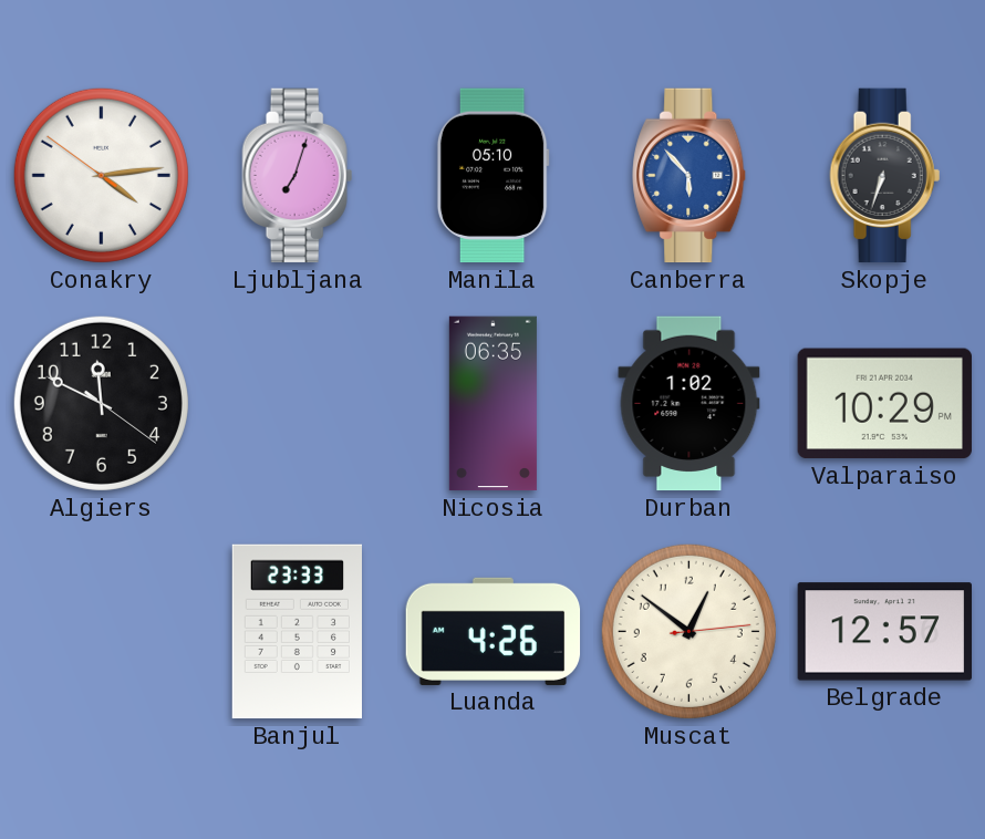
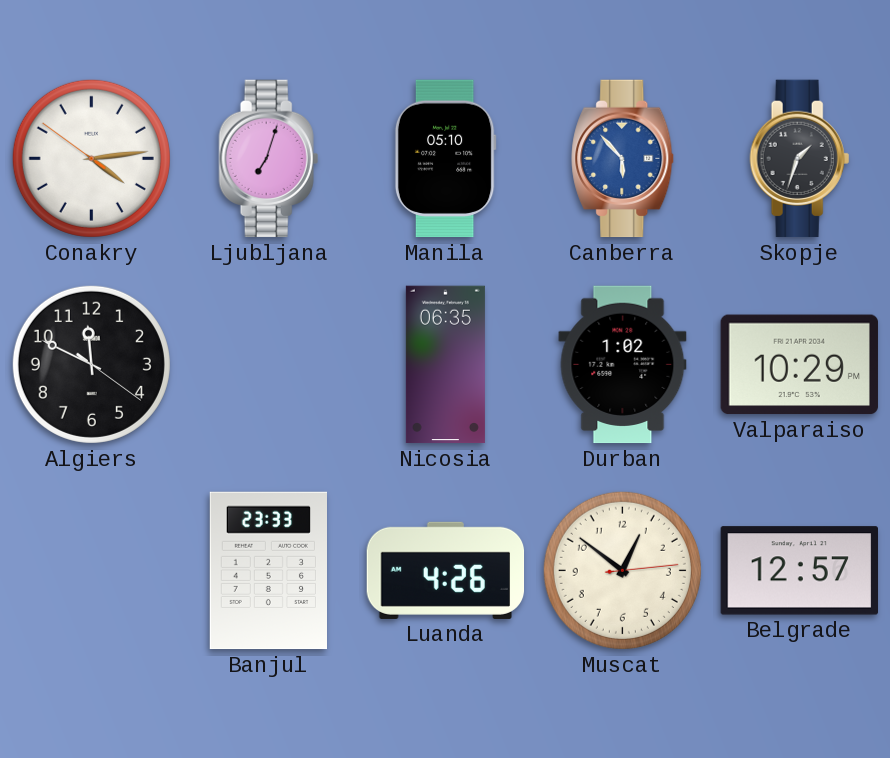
Skopje: 6:33 -> 1:33
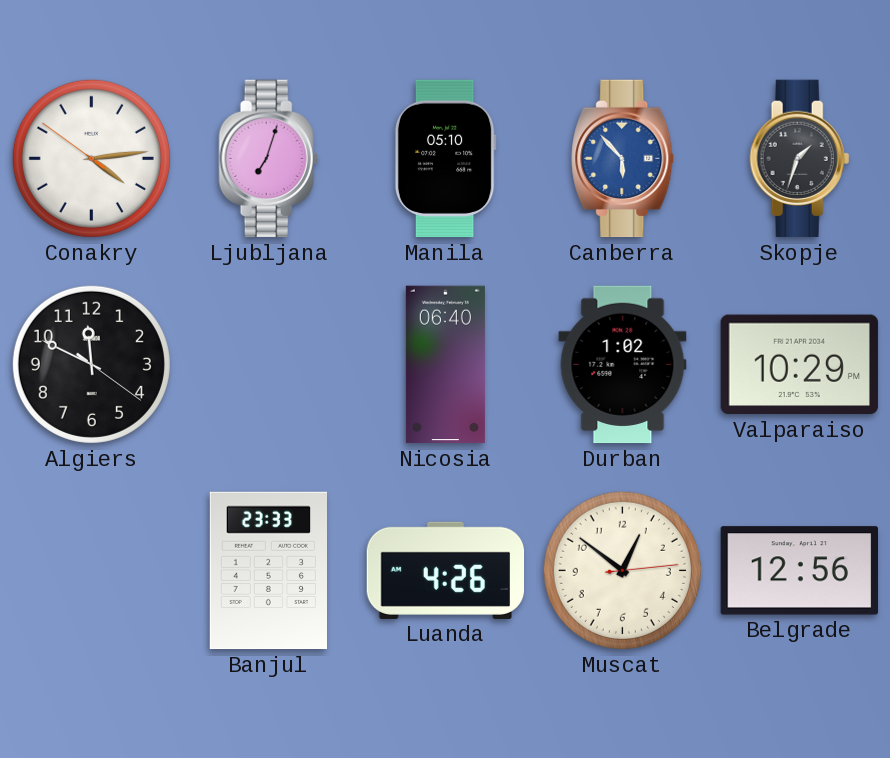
Nicosia: 06:35 -> 06:40
Belgrade: 12:57 -> 12:56
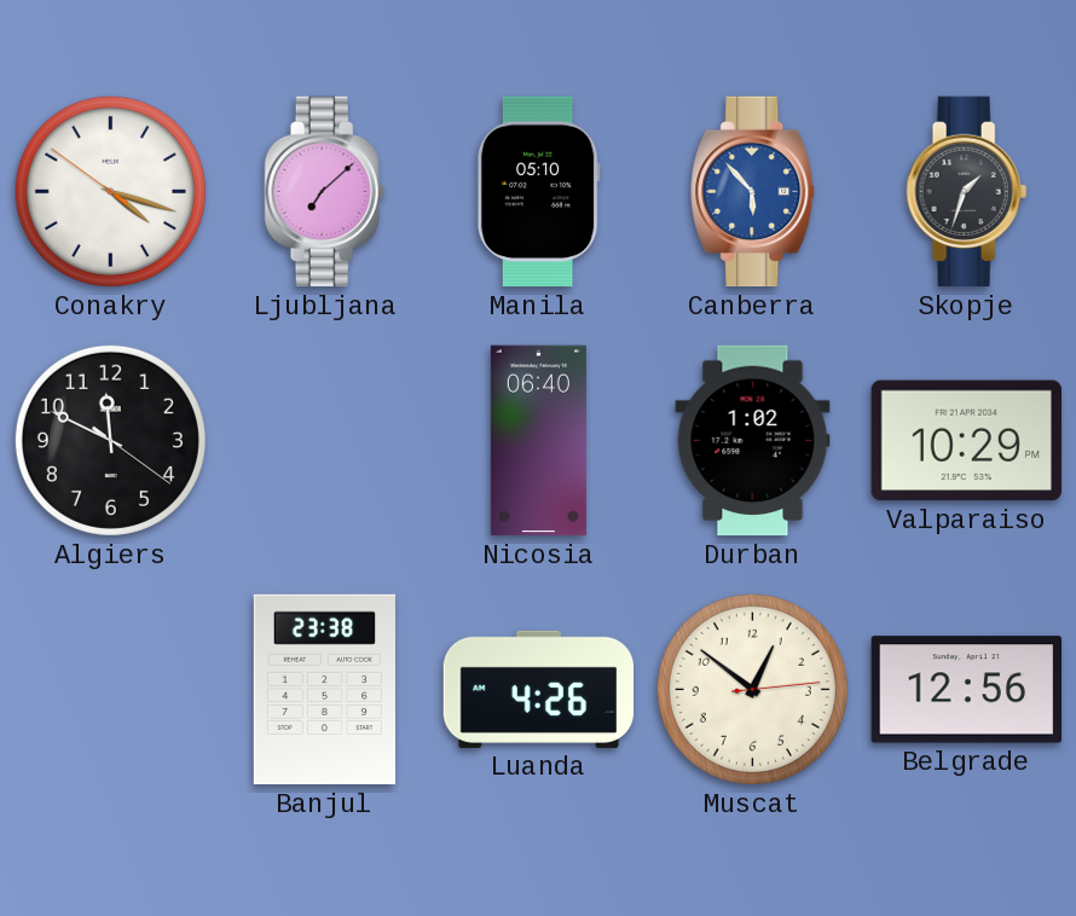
Conakry: 4:13 -> 4:17
Ljubljana: 7:03 -> 7:08
Banjul: 23:33 -> 23:38
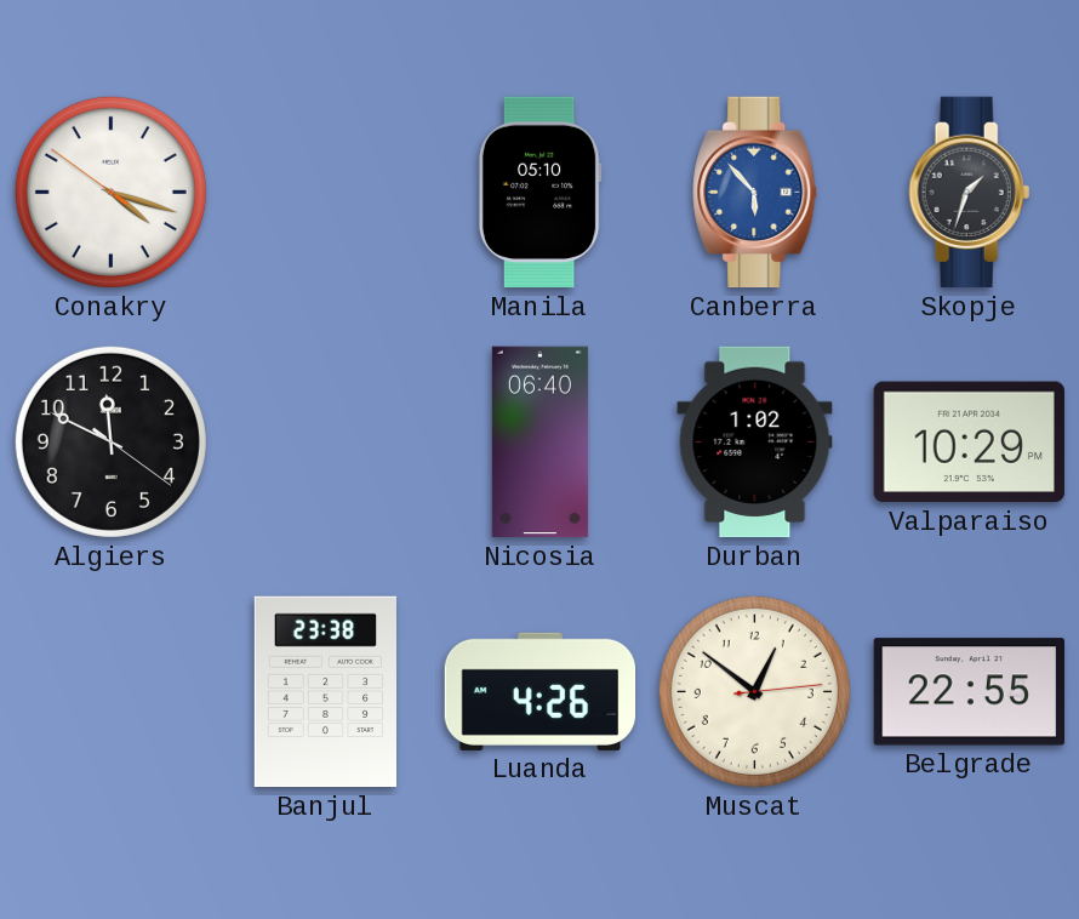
Ljubljana: 7:08 -> none
Belgrade: 12:56 -> 22:55
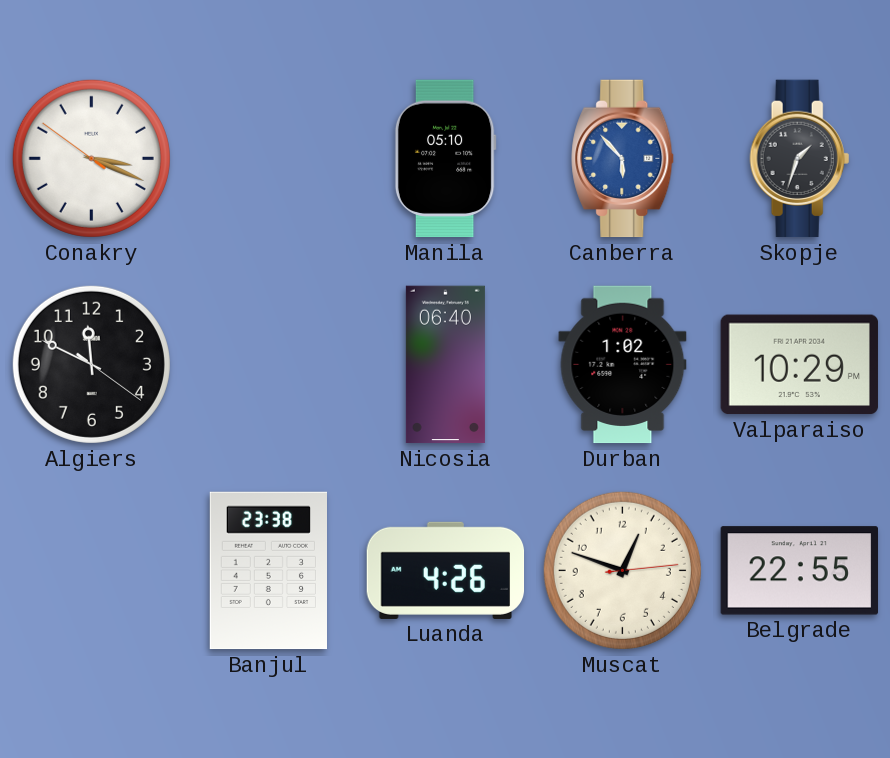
Conakry: 4:17 -> 3:18
Muscat: 12:51 -> 12:48
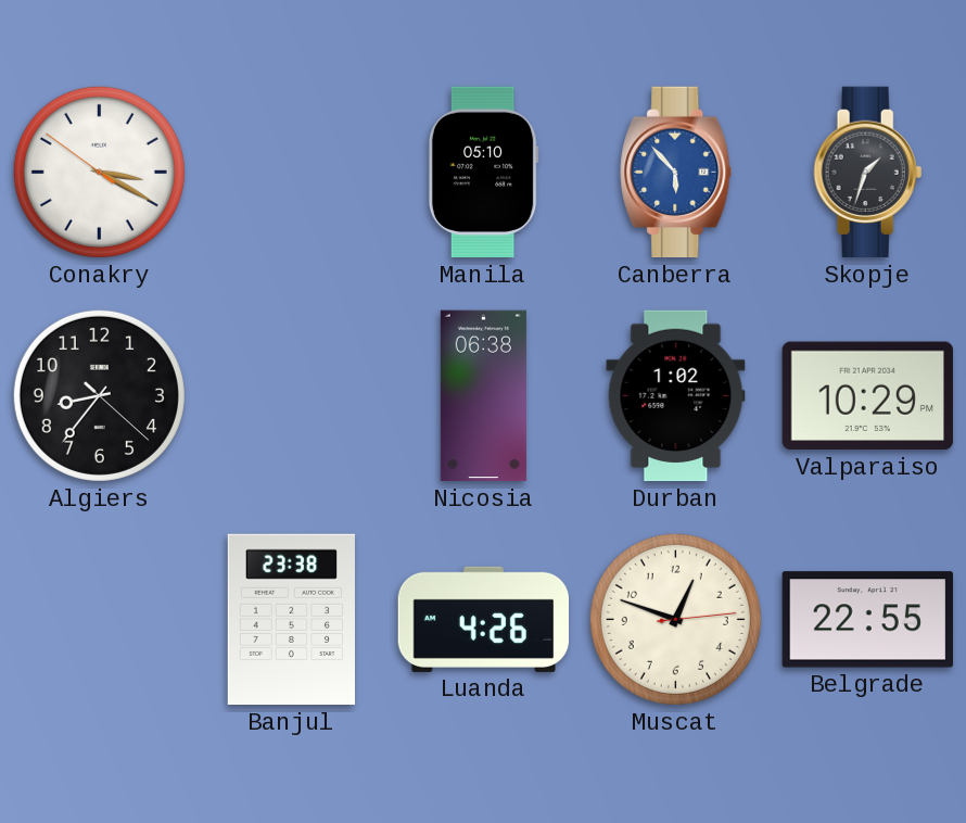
Conakry: 3:18 -> 3:19
Algiers: 11:49 -> 8:36
Nicosia: 06:40 -> 06:38
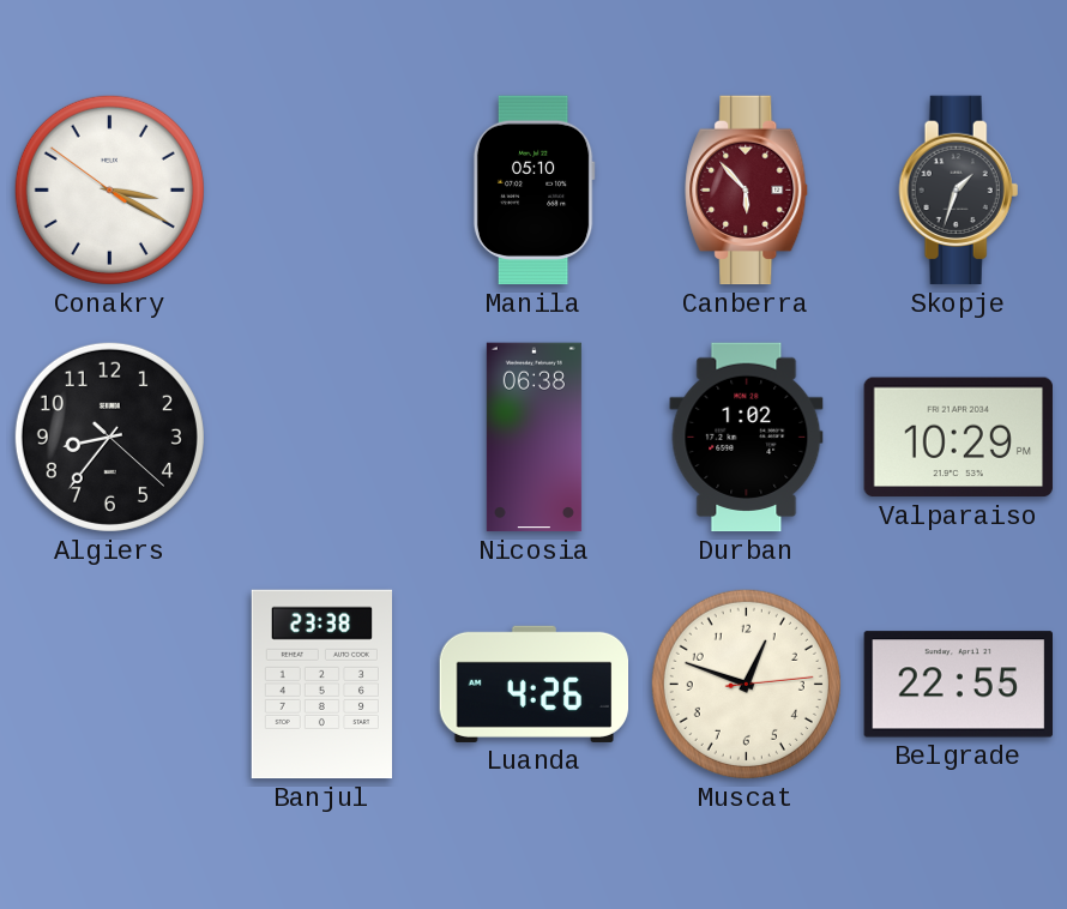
Canberra dial: blue -> burgundy
